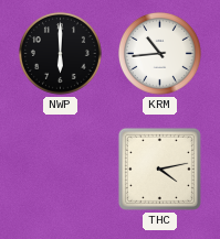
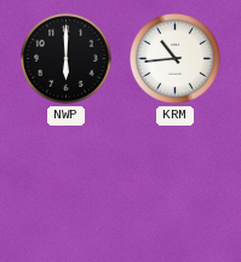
THC: 4:13 -> none
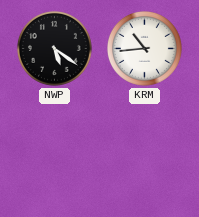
NWP: 6:00 -> 5:21
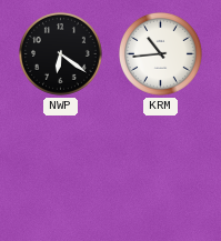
NWP: 5:21 -> 6:21
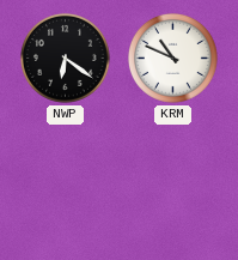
KRM: 10:44 -> 10:49
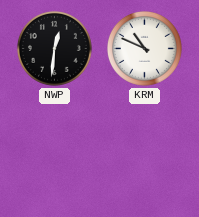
NWP: 6:21 -> 12:31
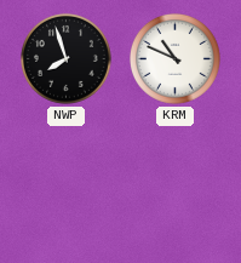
NWP: 12:31 -> 7:57
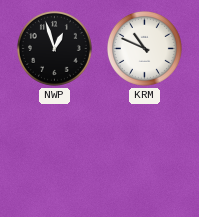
NWP: 7:57 -> 12:57
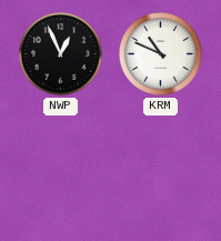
NWP: 12:57 -> 12:56
